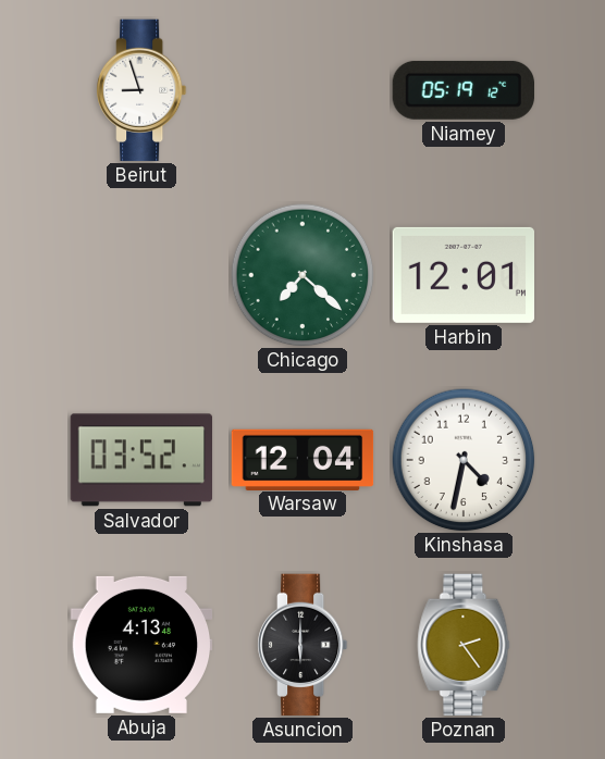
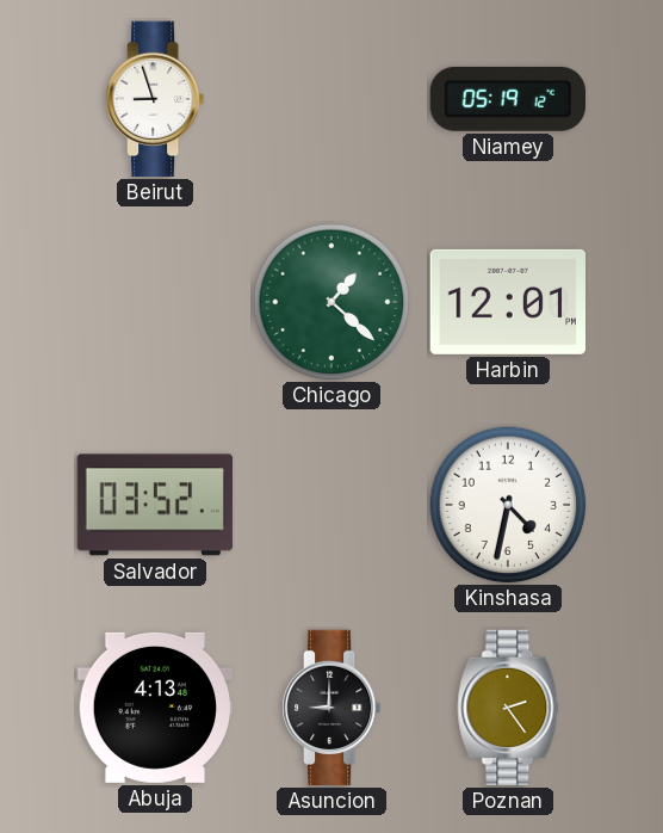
Chicago: 7:22 -> 1:22
Warsaw: 12:04 -> none
Asuncion: 6:00 -> 9:00
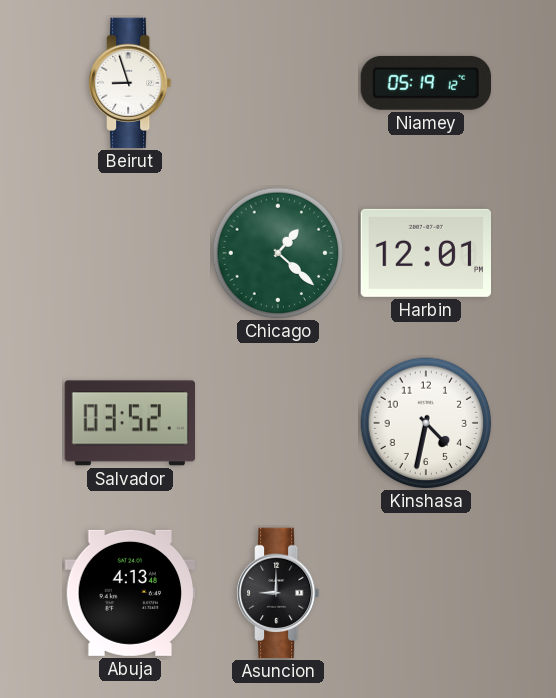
Poznan: 2:24 -> none
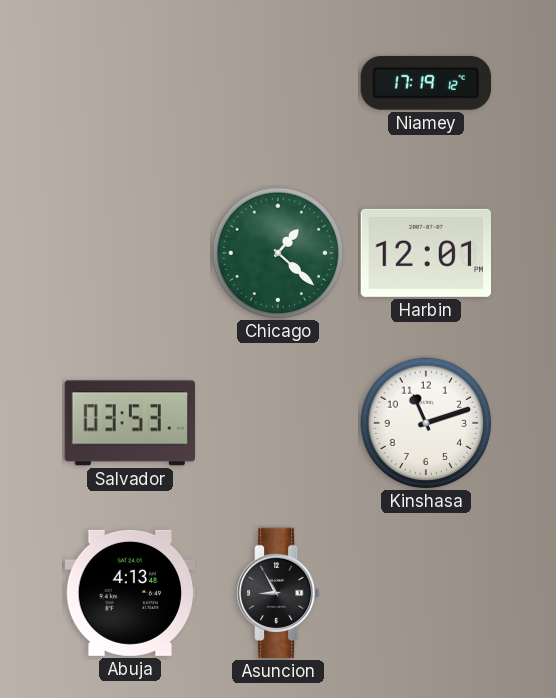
Beirut: 8:57 -> none
Niamey: 05:19 -> 17:19
Salvador: 03:52 -> 03:53
Kinshasa: 4:32 -> 11:12
Asuncion: 9:00 -> 8:55
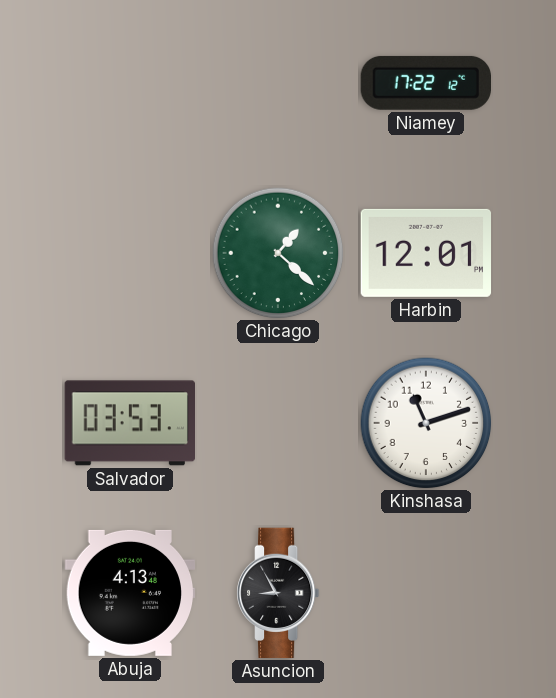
Niamey: 17:19 -> 17:22
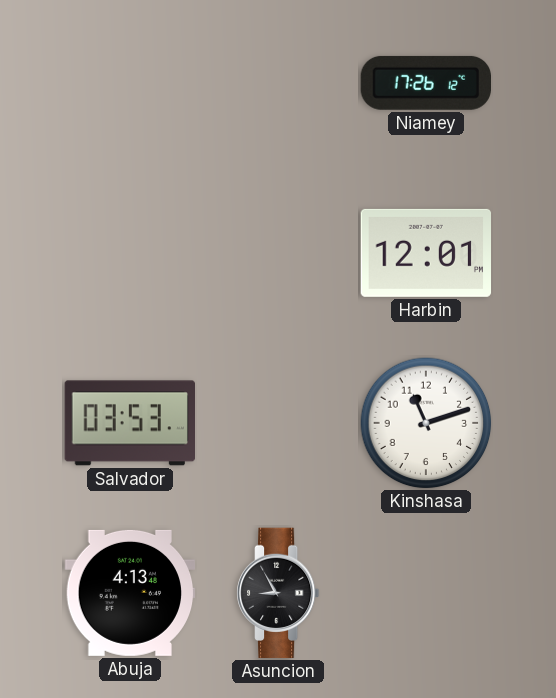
Niamey: 17:22 -> 17:26
Chicago: 1:22 -> none
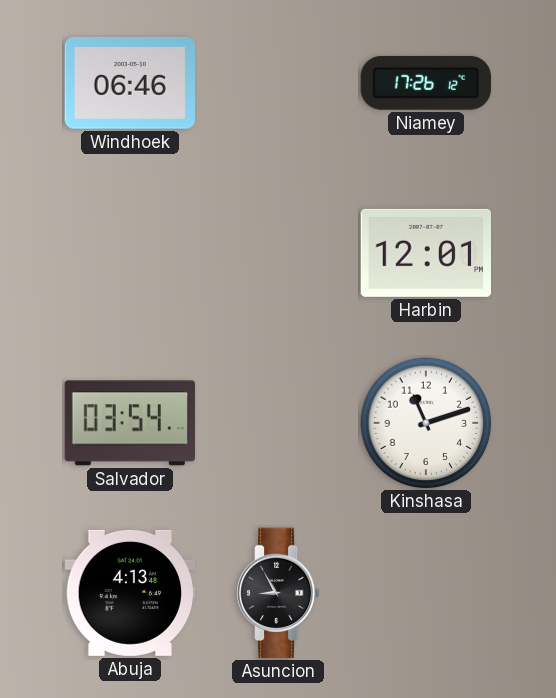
Windhoek: none -> 06:46
Salvador: 03:53 -> 03:54
